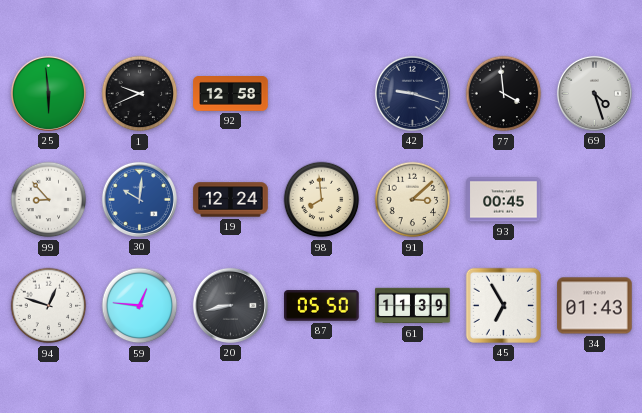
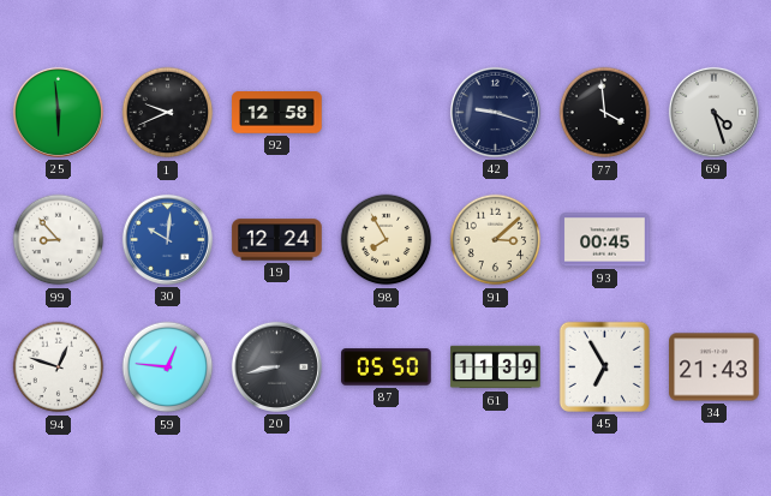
98: 7:59 -> 7:55
34: 01:43 -> 21:43
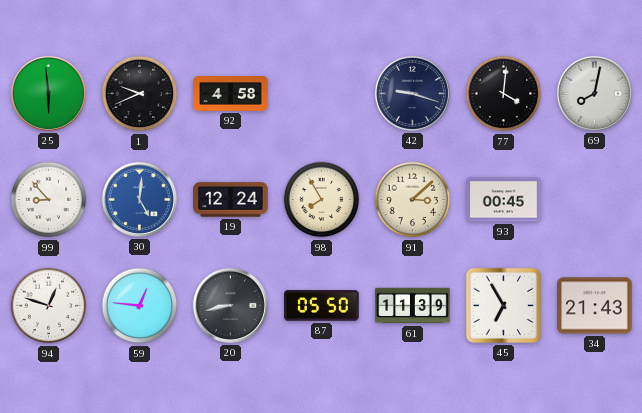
92: 12:58 -> 4:58
77: 3:59 -> 4:01
69: 4:27 -> 8:02
30: 10:01 -> 5:01
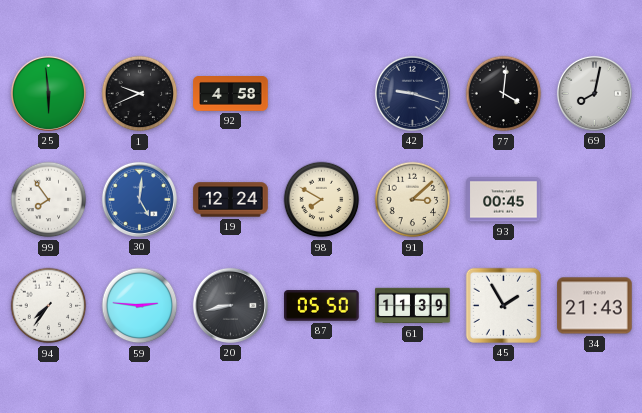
99: 8:53 -> 7:54
98: 7:55 -> 7:50
94: 12:48 -> 7:36
59: 12:46 -> 2:46
45: 6:55 -> 1:55
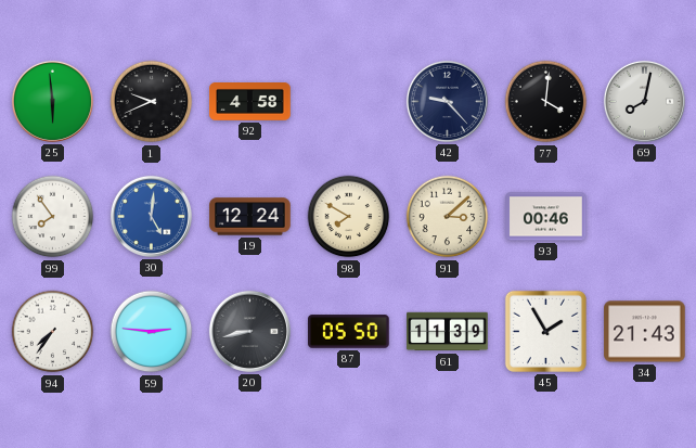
42: 9:18 -> 9:23
93: 00:45 -> 00:46
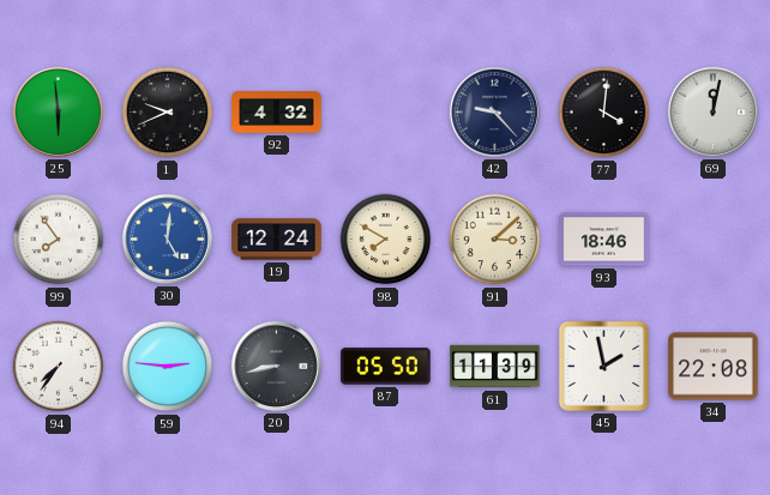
92: 4:58 -> 4:32
69: 8:02 -> 12:02
93: 00:46 -> 18:46
45: 1:55 -> 1:58
34: 21:43 -> 22:08
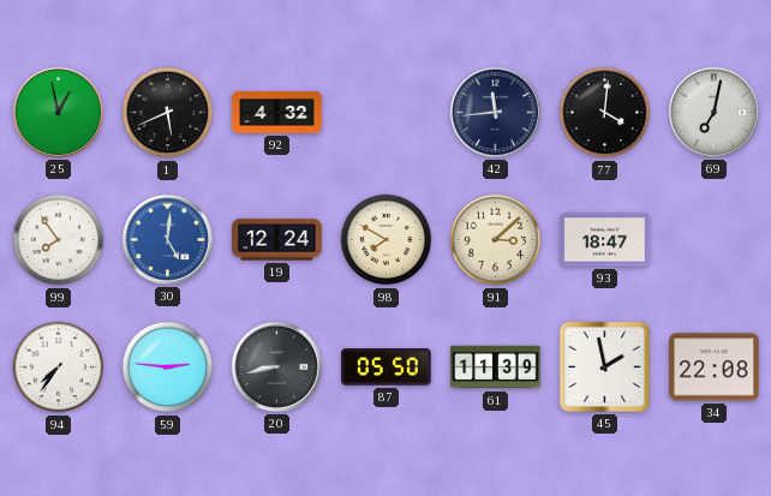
25: 5:59 -> 12:58
1: 9:41 -> 5:41
42: 9:23 -> 11:44
69: 12:02 -> 7:02
93: 18:46 -> 18:47
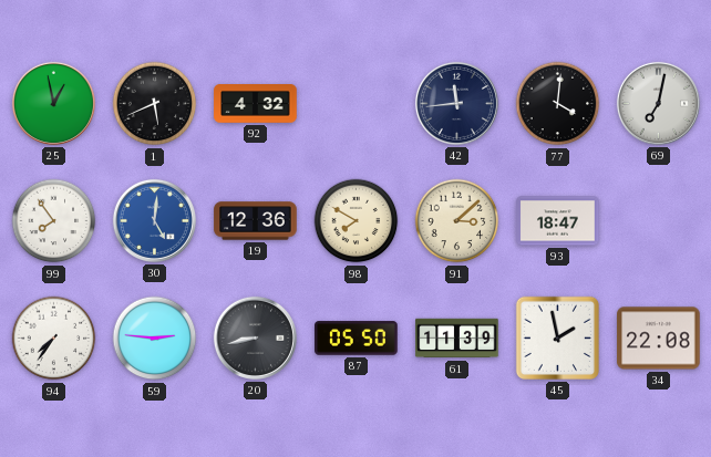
19: 12:24 -> 12:36
